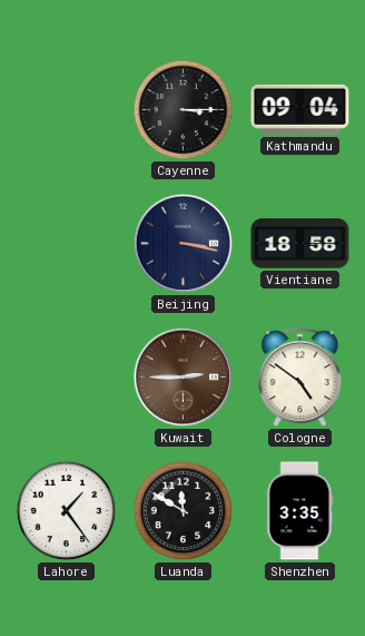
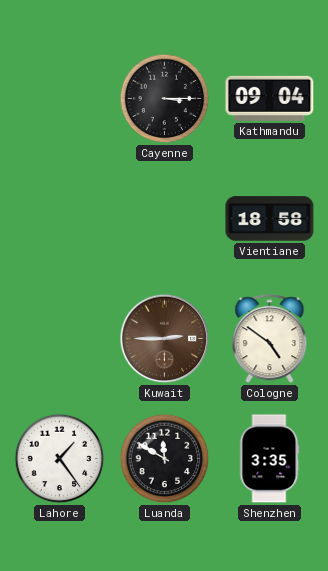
Beijing: 3:17 -> none
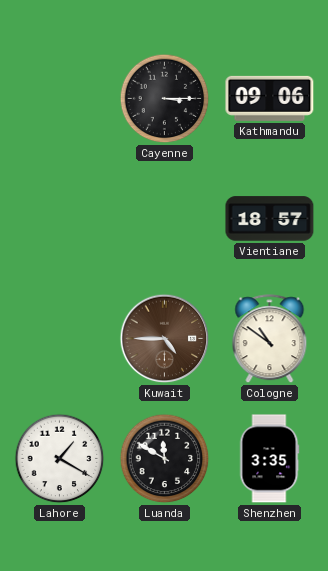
Kathmandu: 09:04 -> 09:06
Vientiane: 18:58 -> 18:57
Kuwait: 2:45 -> 4:45
Cologne: 4:51 -> 10:51
Lahore: 1:24 -> 1:20
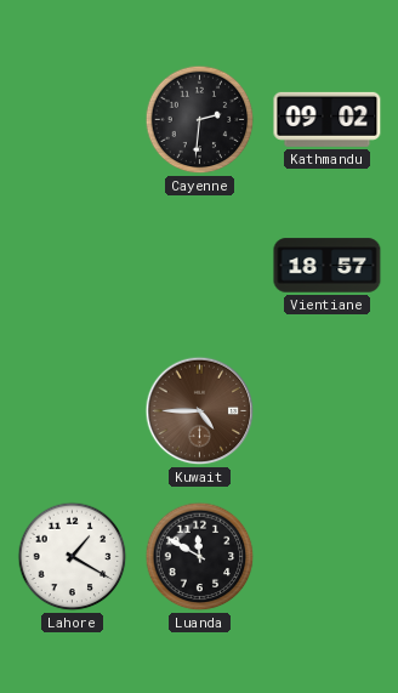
Cayenne: 3:15 -> 2:31
Kathmandu: 09:06 -> 09:02
Cologne: 10:51 -> none
Shenzhen: 3:35 -> none
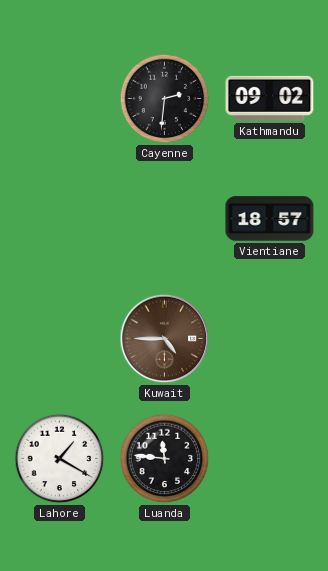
Luanda: 11:50 -> 11:46
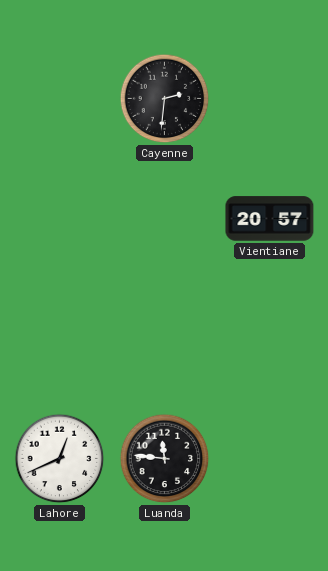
Kathmandu: 09:02 -> none
Vientiane: 18:57 -> 20:57
Kuwait: 4:45 -> none
Lahore: 1:20 -> 12:41
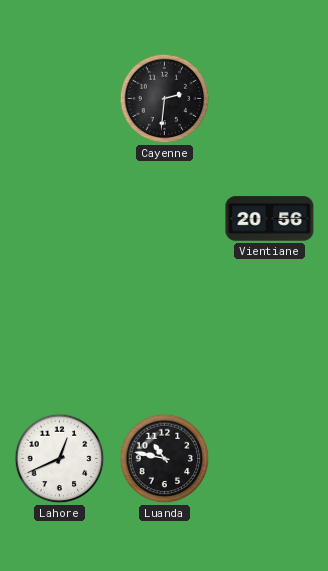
Vientiane: 20:57 -> 20:56
Luanda: 11:46 -> 10:47
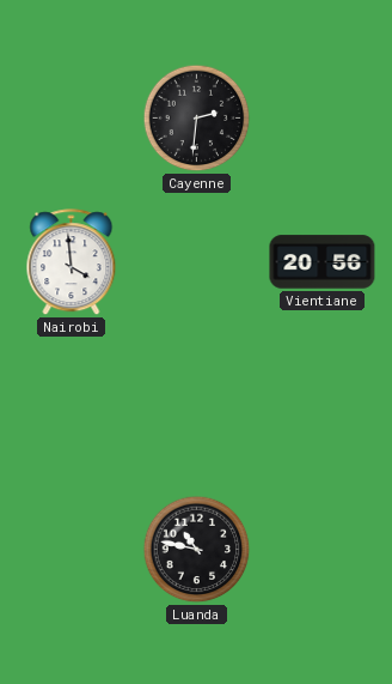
Nairobi: none -> 3:59
Lahore: 12:41 -> none
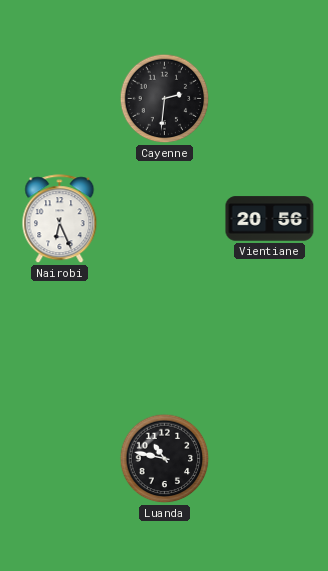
Nairobi: 3:59 -> 6:26
